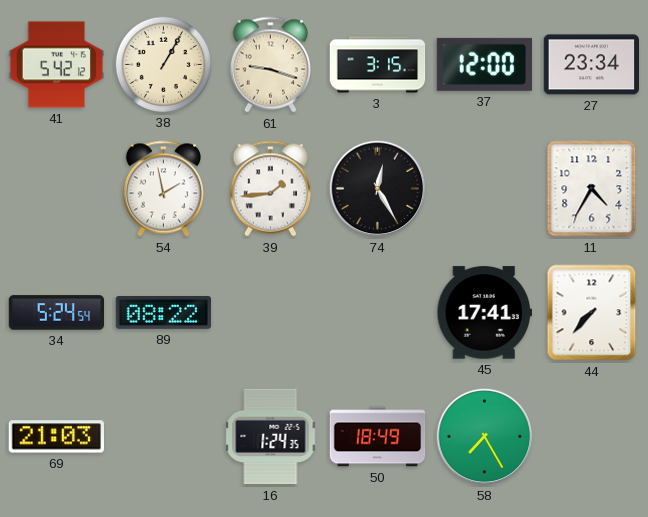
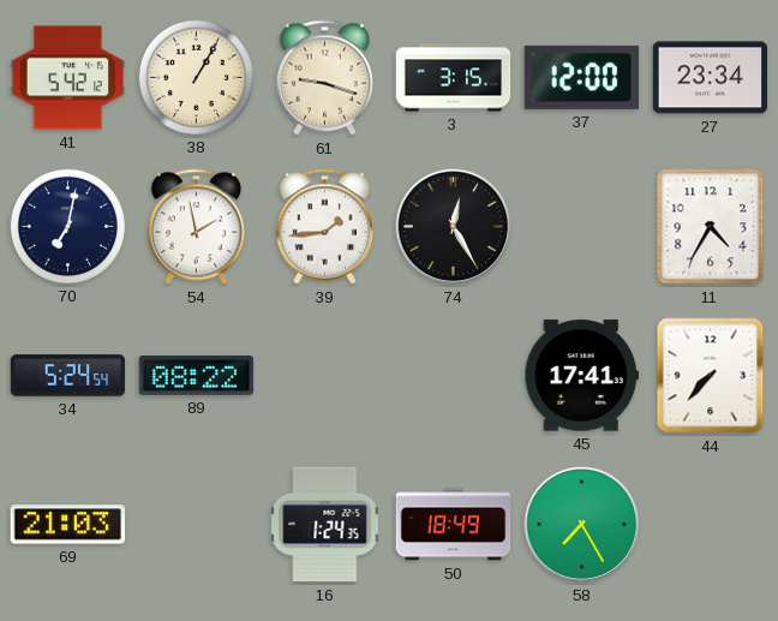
70: none -> 7:02
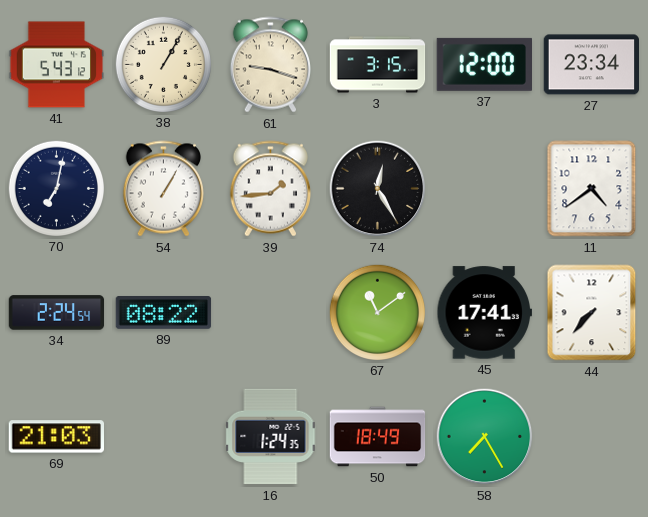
41: 5:42 -> 5:43
54: 1:58 -> 1:05
11: 4:35 -> 4:39
34: 5:24 -> 2:24
67: none -> 11:09
